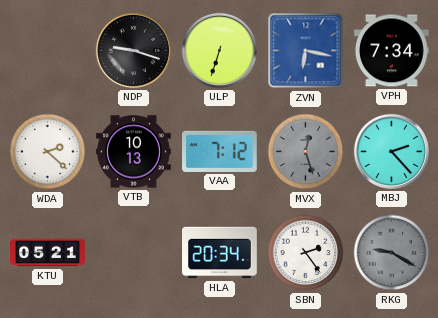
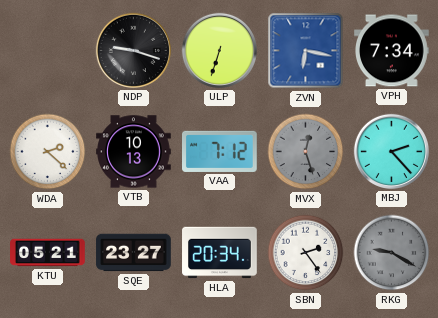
SQE: none -> 23:27
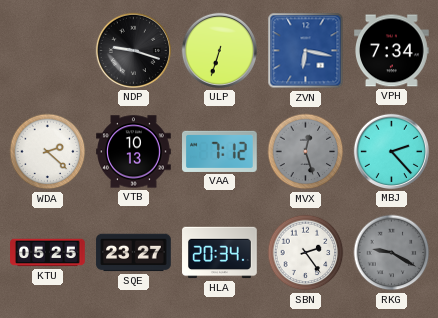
KTU: 05:21 -> 05:25
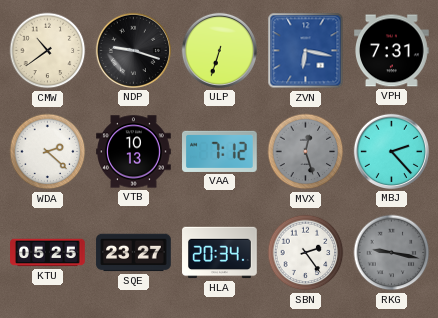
CMW: none -> 10:39
VPH: 7:34 -> 7:31
RKG: 9:20 -> 9:17
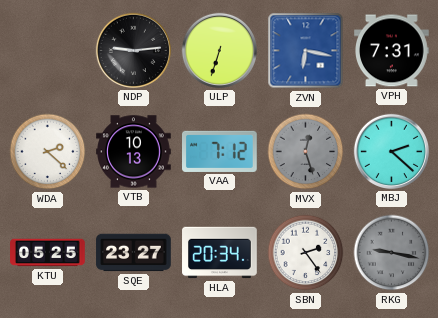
CMW: 10:39 -> none
NDP: 9:18 -> 9:14
MBJ: 2:23 -> 2:22
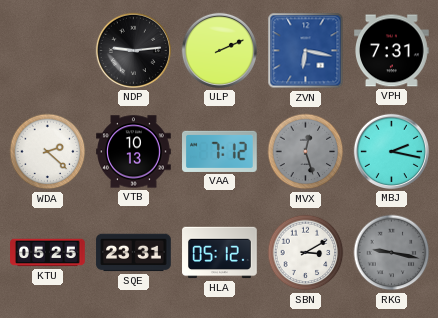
ULP: 6:33 -> 2:11
MBJ: 2:22 -> 2:17
SQE: 23:27 -> 23:31
HLA: 20:34 -> 05:12
SBN: 2:24 -> 3:10
